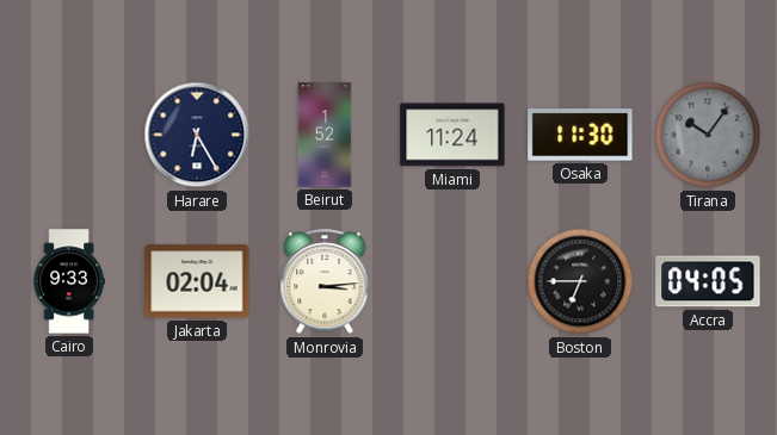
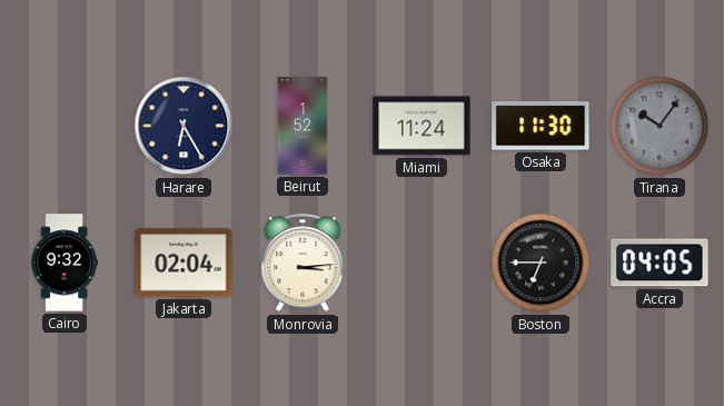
Cairo: 9:33 -> 9:32
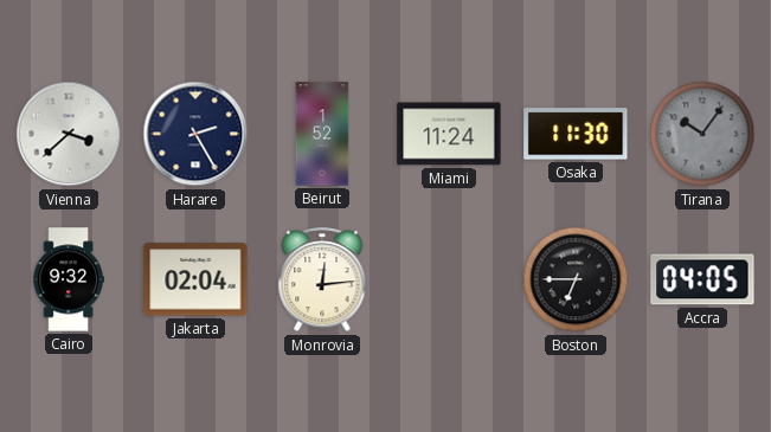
Vienna: none -> 3:38
Harare: 6:25 -> 2:25
Monrovia: 3:14 -> 12:14
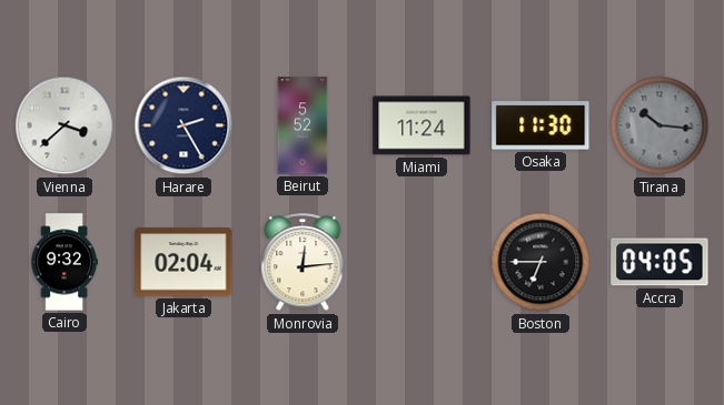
Beirut: 1:52 -> 5:52
Tirana: 10:06 -> 10:16
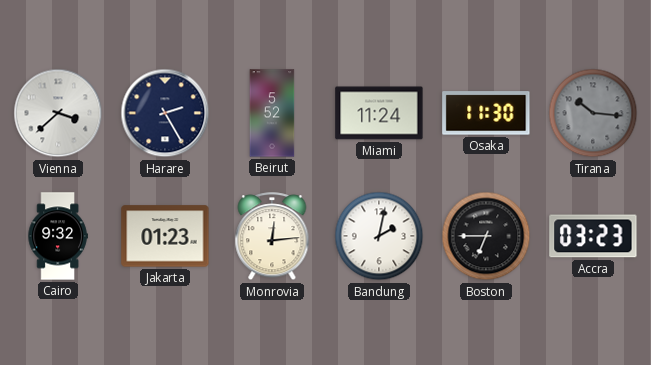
Jakarta: 02:04 -> 01:23
Bandung: none -> 2:02
Accra: 04:05 -> 03:23
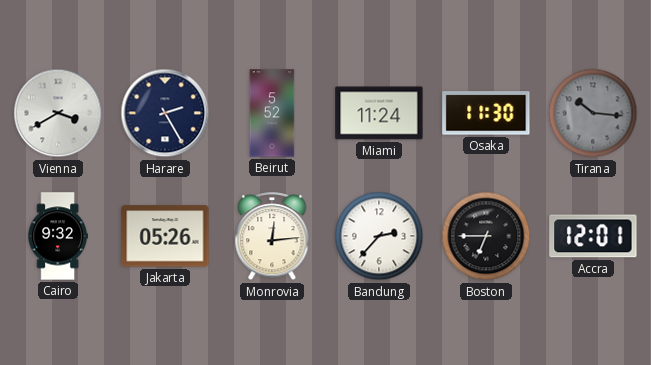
Vienna: 3:38 -> 3:40
Jakarta: 01:23 -> 05:26
Bandung: 2:02 -> 2:37
Accra: 03:23 -> 12:01
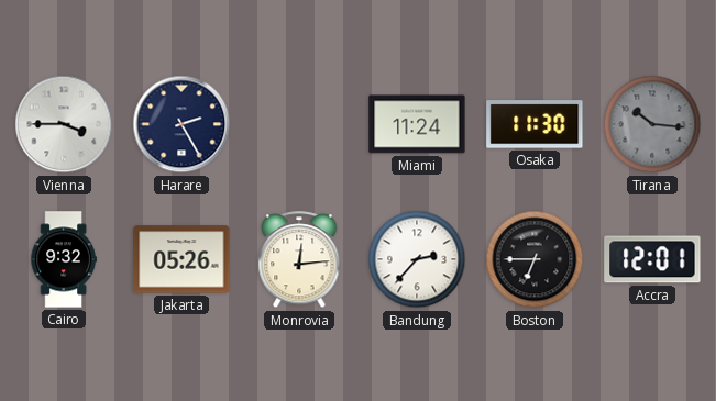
Vienna: 3:40 -> 3:45
Beirut: 5:52 -> none
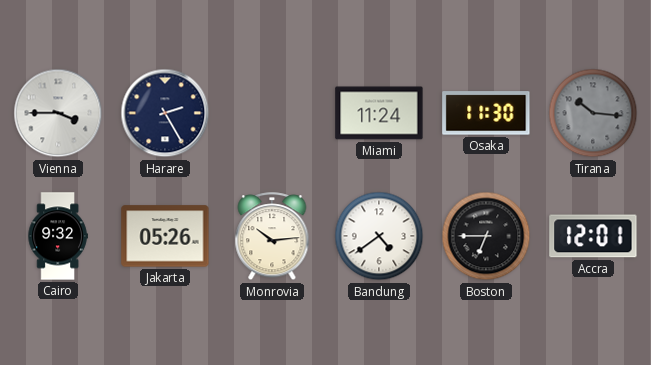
Monrovia: 12:14 -> 10:14
Bandung: 2:37 -> 4:39
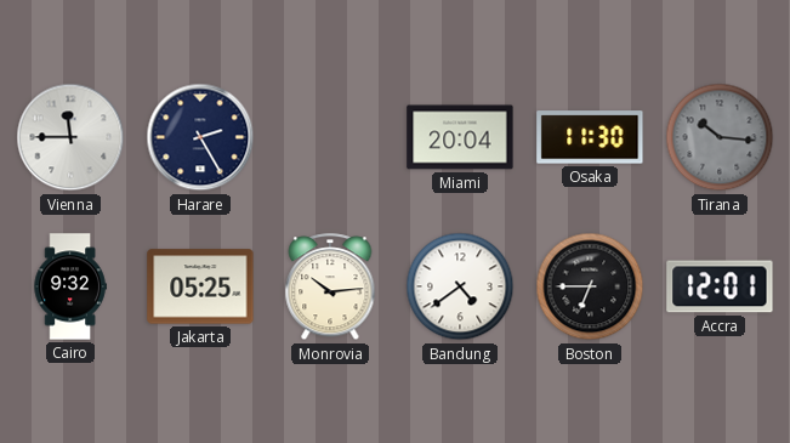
Vienna: 3:45 -> 11:45
Miami: 11:24 -> 20:04
Jakarta: 05:26 -> 05:25
